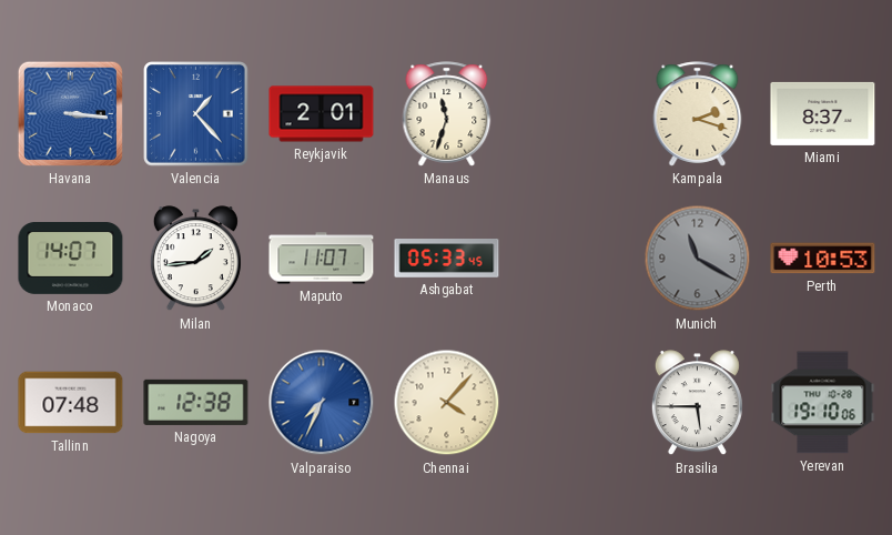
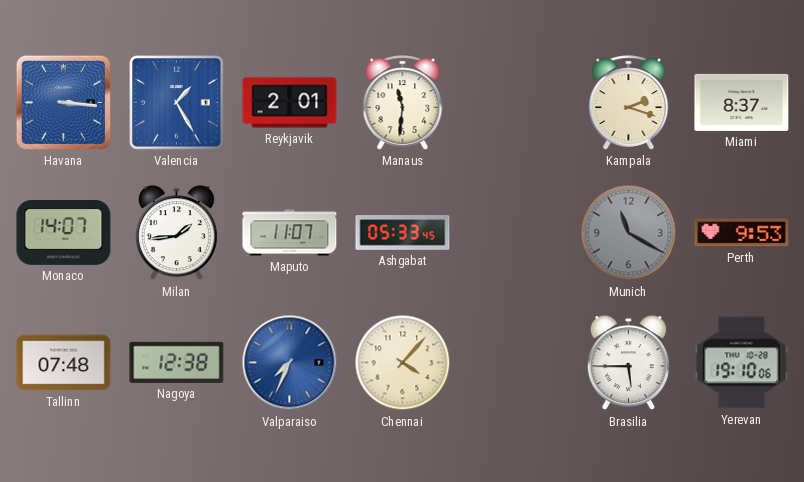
Valencia: 1:23 -> 1:25
Manaus: 11:33 -> 11:31
Perth: 10:53 -> 9:53
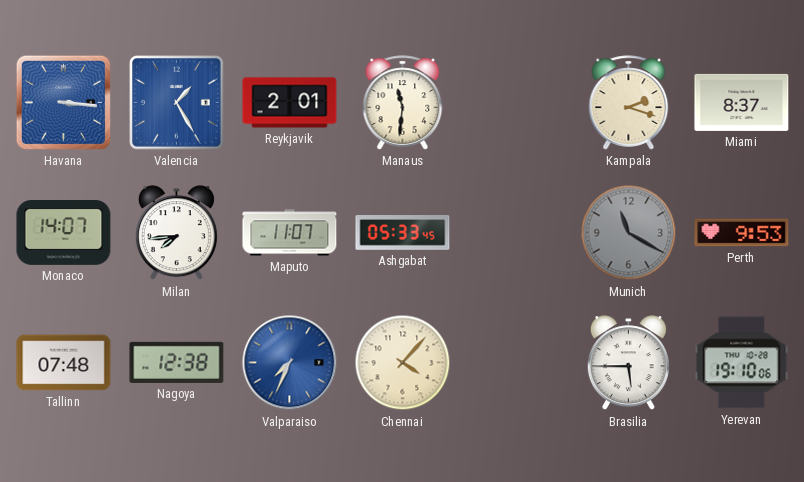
Milan: 1:44 -> 7:44
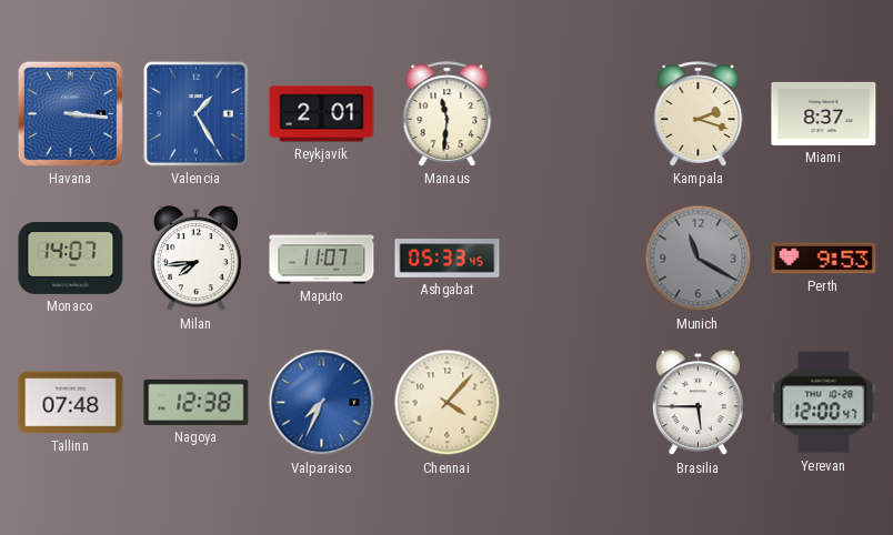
Yerevan: 19:10 -> 12:00
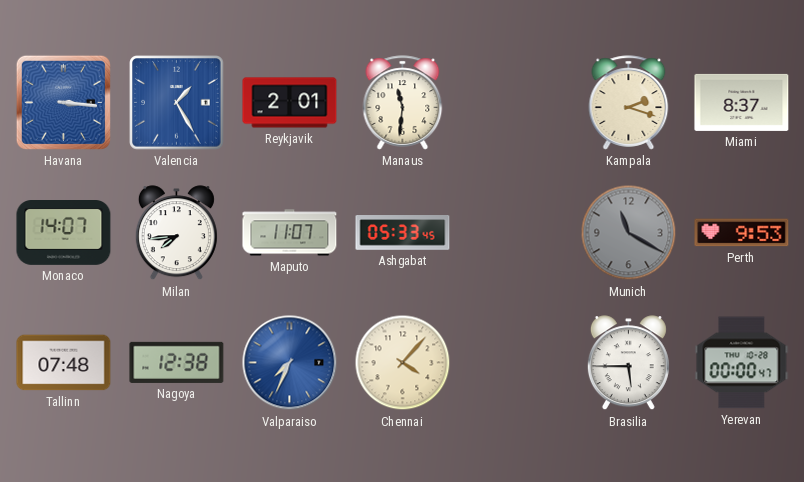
Yerevan: 12:00 -> 00:00
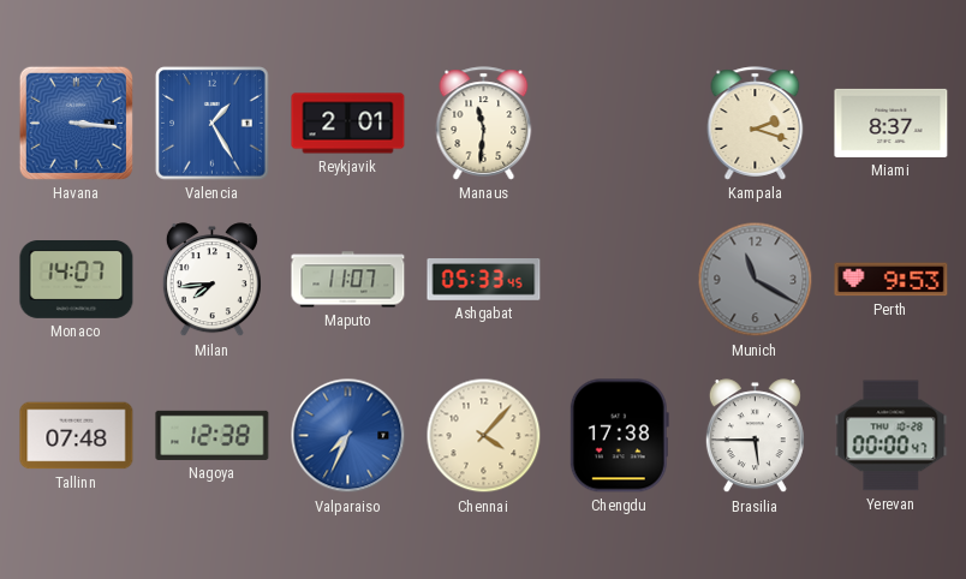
Chengdu: none -> 17:38
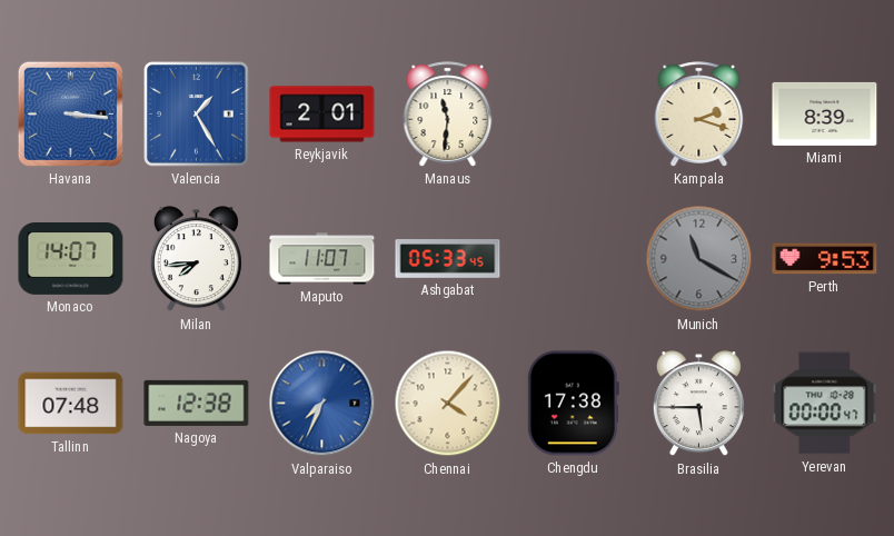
Miami: 8:37 -> 8:39
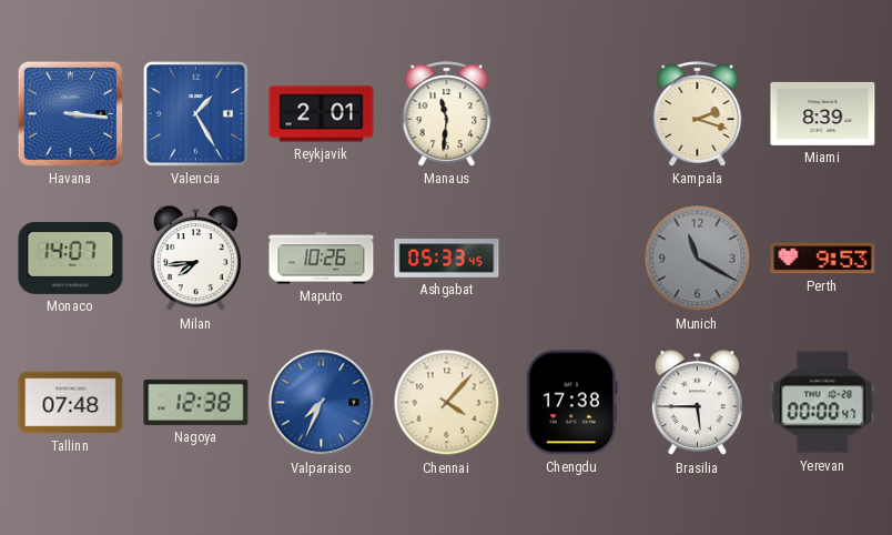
Maputo: 11:07 -> 10:26
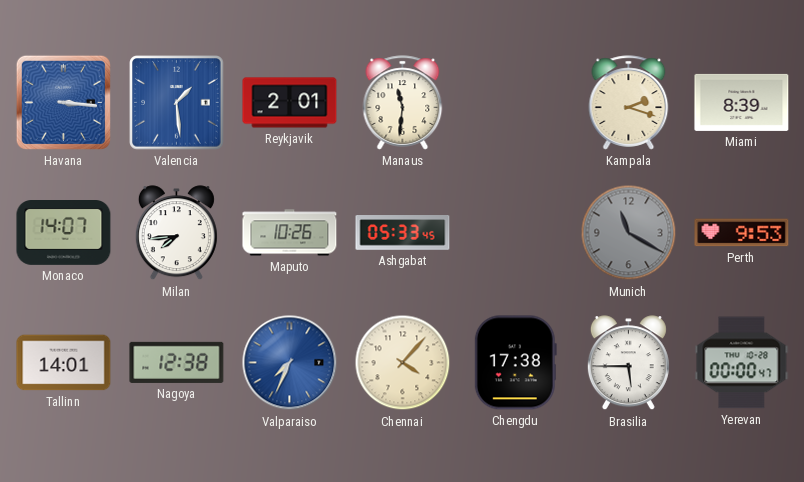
Valencia: 1:25 -> 1:29
Tallinn: 07:48 -> 14:01
